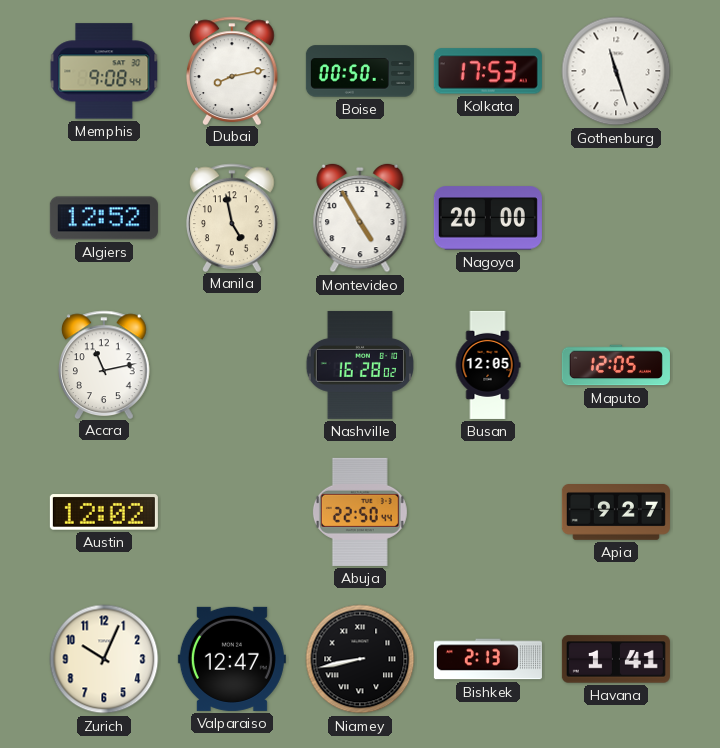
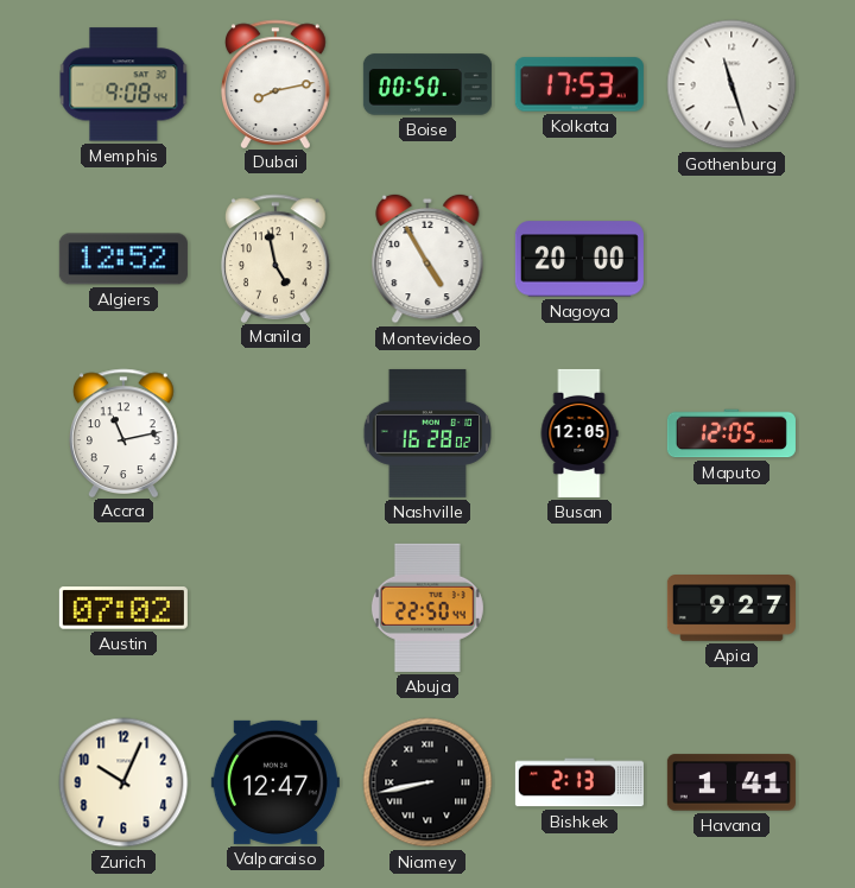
Austin: 12:02 -> 07:02
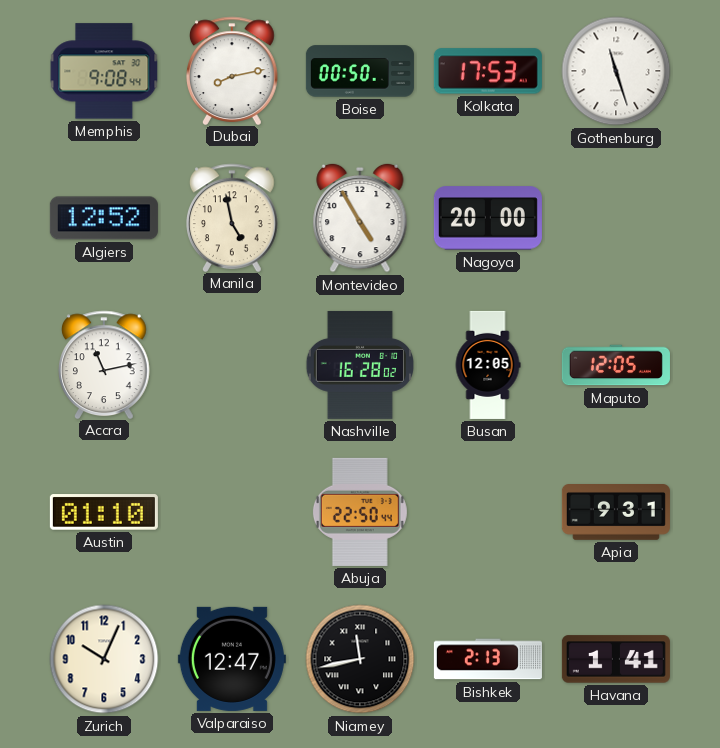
Austin: 07:02 -> 01:10
Apia: 9:27 -> 9:31
Niamey: 8:43 -> 11:43
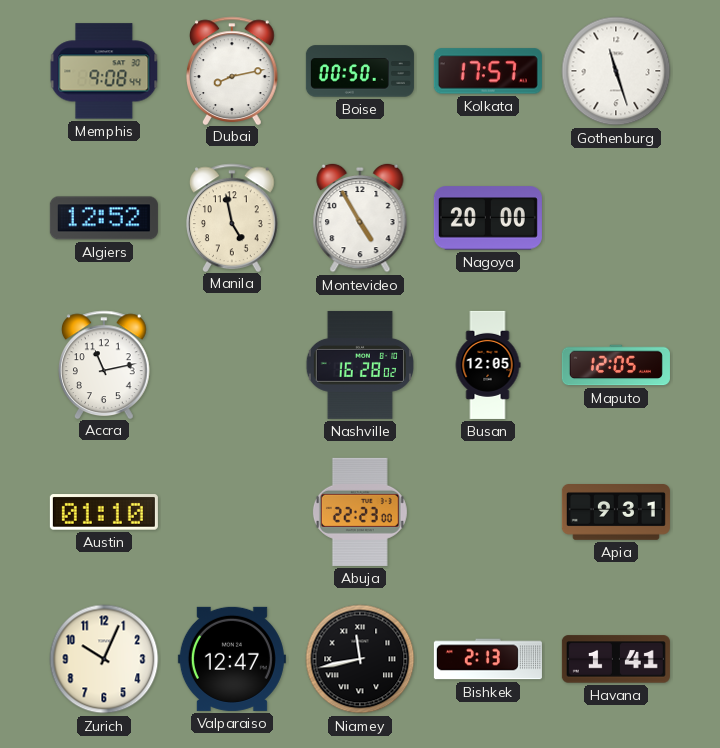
Kolkata: 17:53 -> 17:57
Abuja: 22:50 -> 22:23
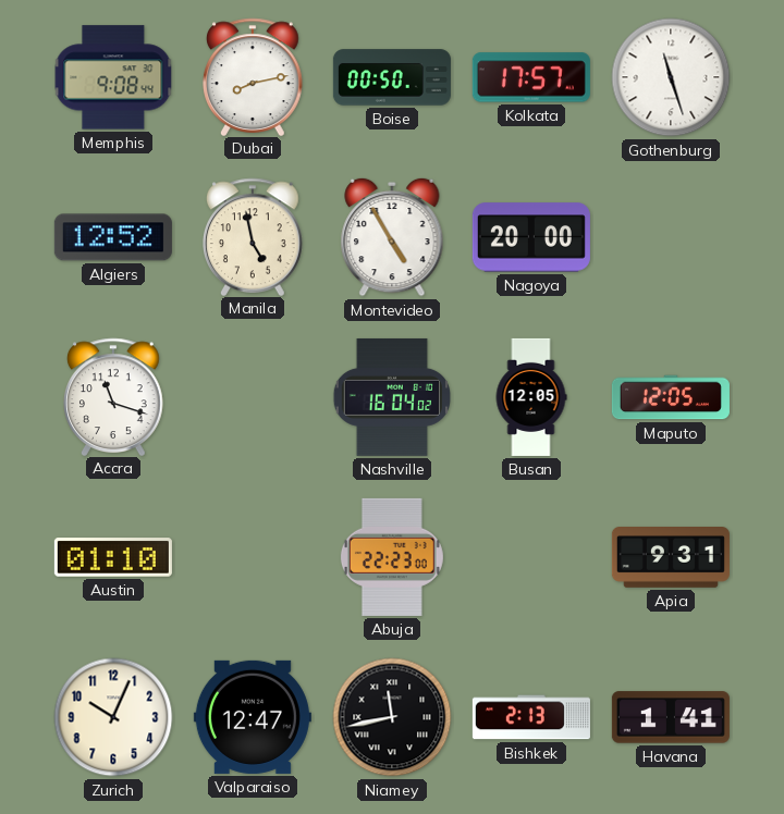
Accra: 11:13 -> 11:18
Nashville: 16:28 -> 16:04
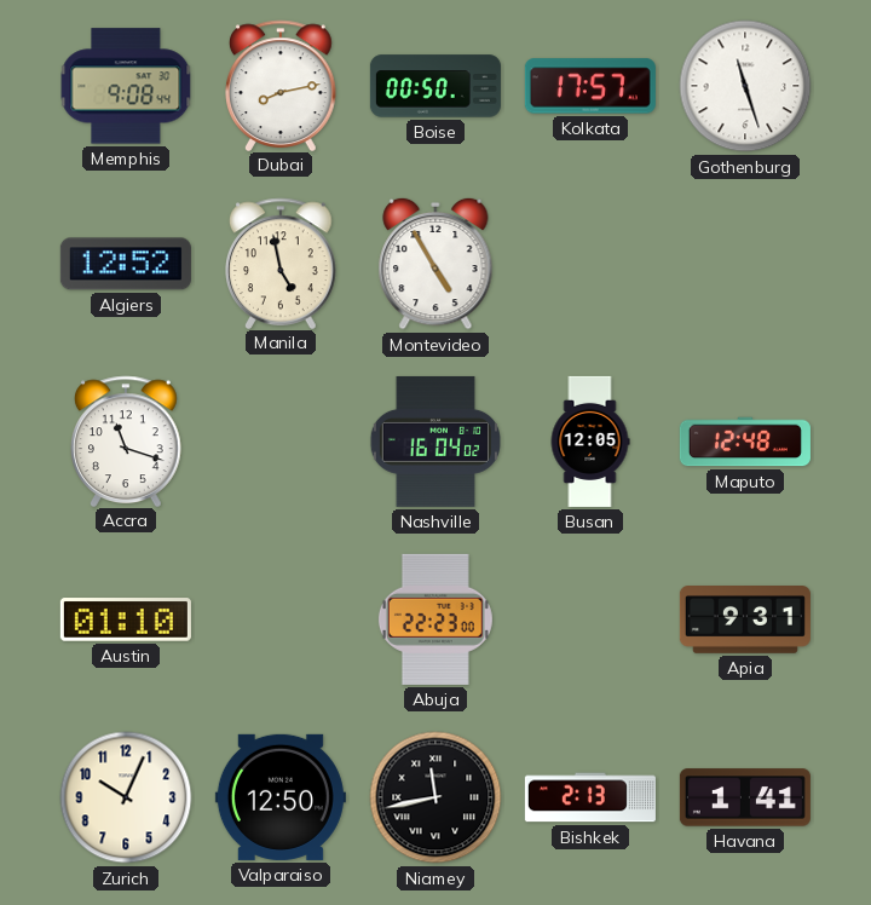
Nagoya: 20:00 -> none
Maputo: 12:05 -> 12:48
Valparaiso: 12:47 -> 12:50
